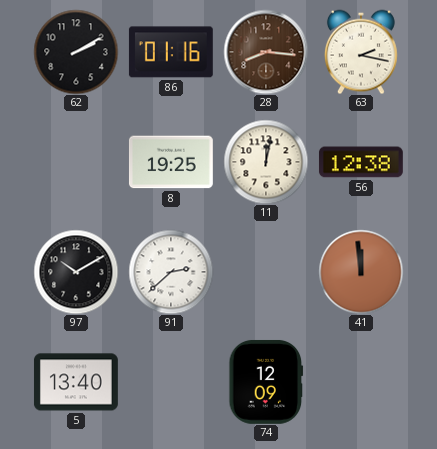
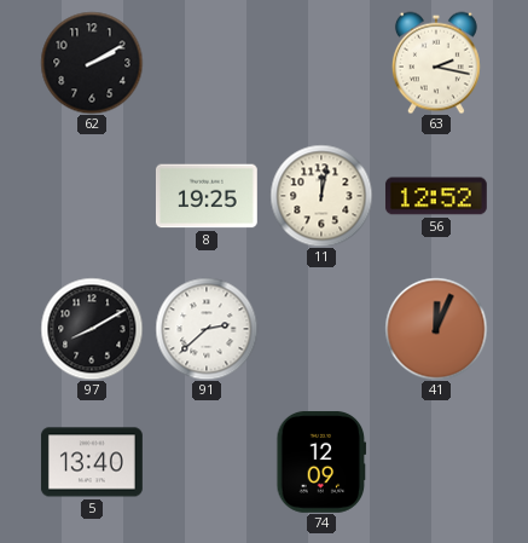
86: 01:16 -> none
28: 8:16 -> none
56: 12:38 -> 12:52
97: 10:10 -> 8:10
41: 11:59 -> 12:04
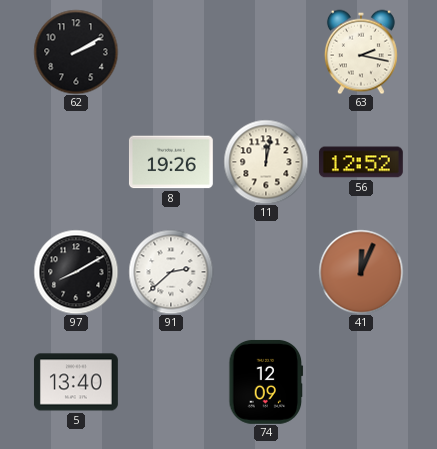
8: 19:25 -> 19:26
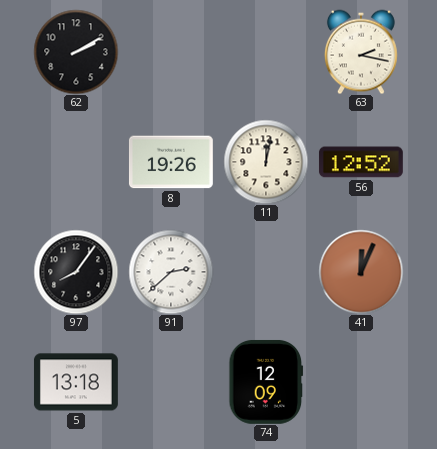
97: 8:10 -> 8:06
5: 13:40 -> 13:18
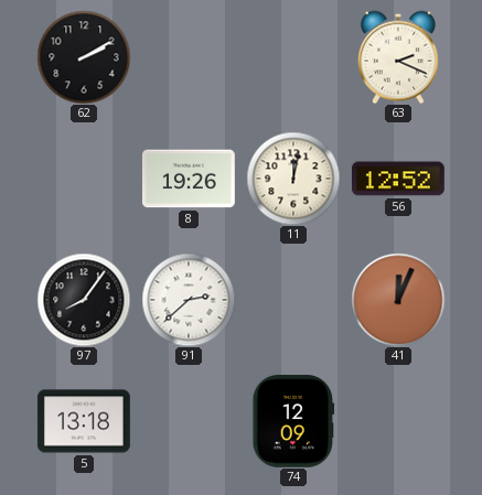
63: 2:17 -> 2:19
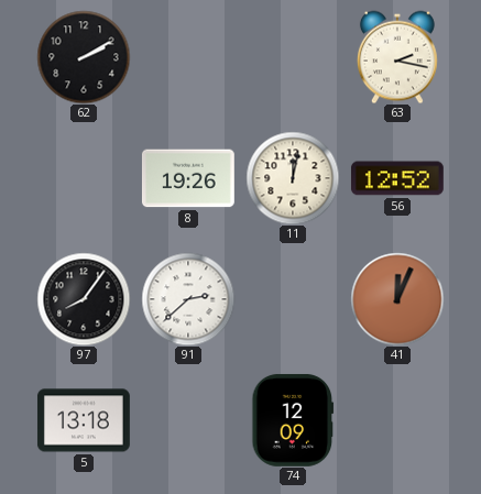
63: 2:19 -> 2:17
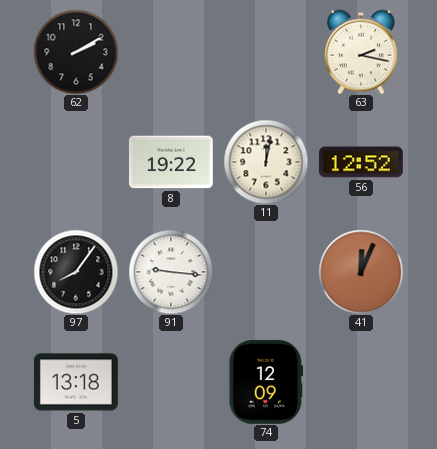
8: 19:26 -> 19:22
91: 2:38 -> 9:16
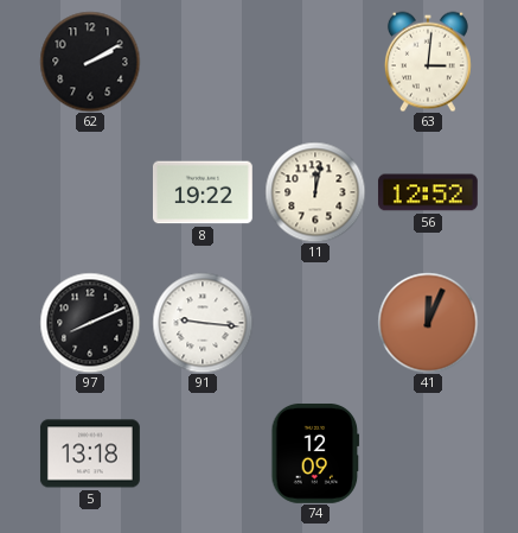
63: 2:17 -> 3:01
97: 8:06 -> 8:11
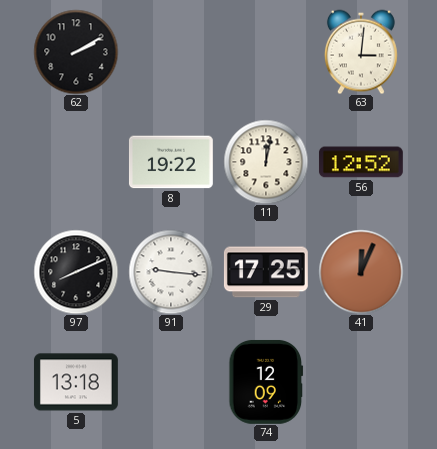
29: none -> 17:25
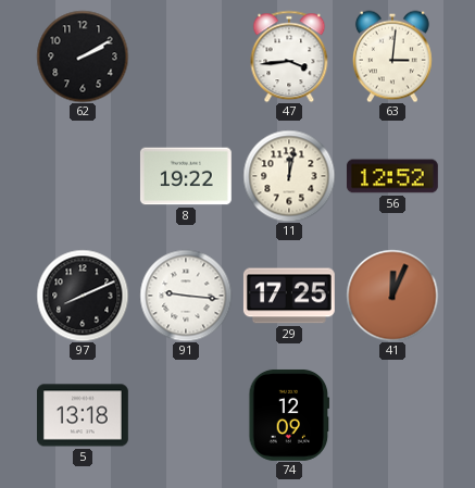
47: none -> 3:44
